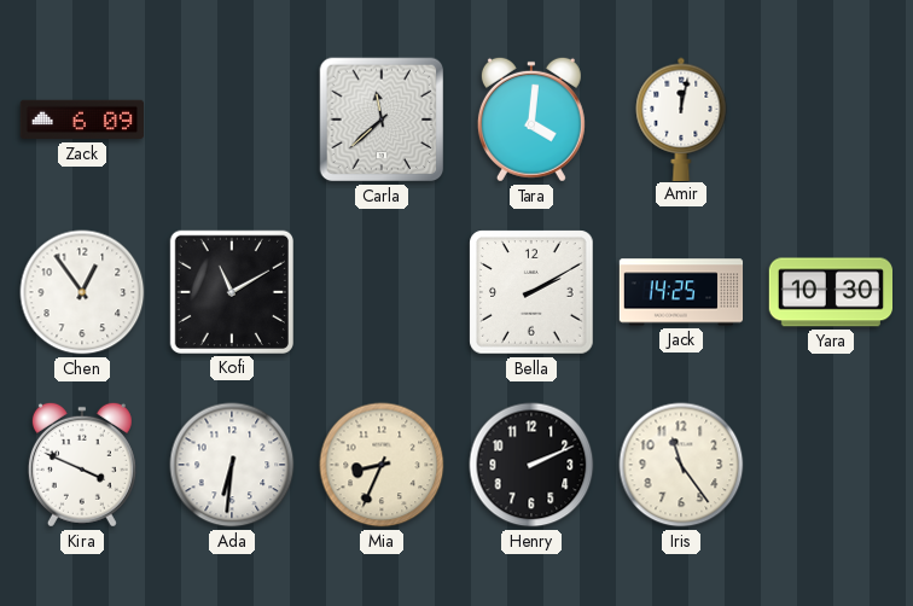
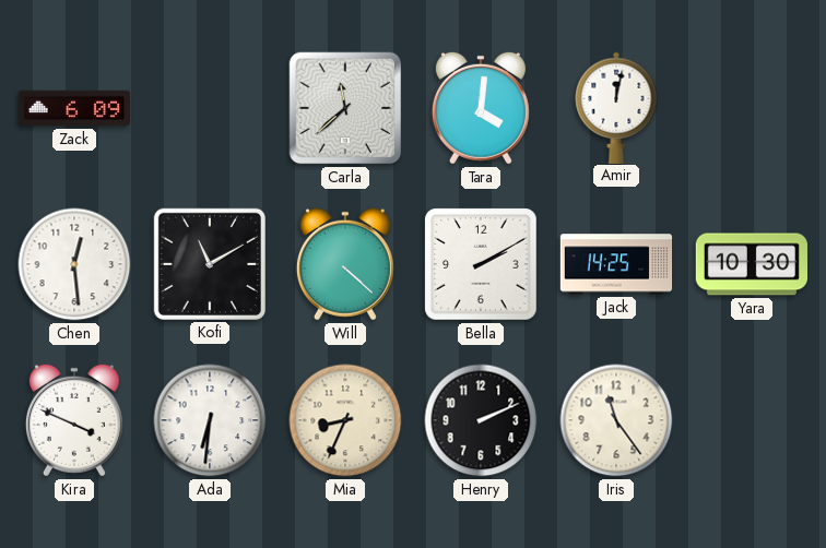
Chen: 12:54 -> 12:29
Will: none -> 4:22
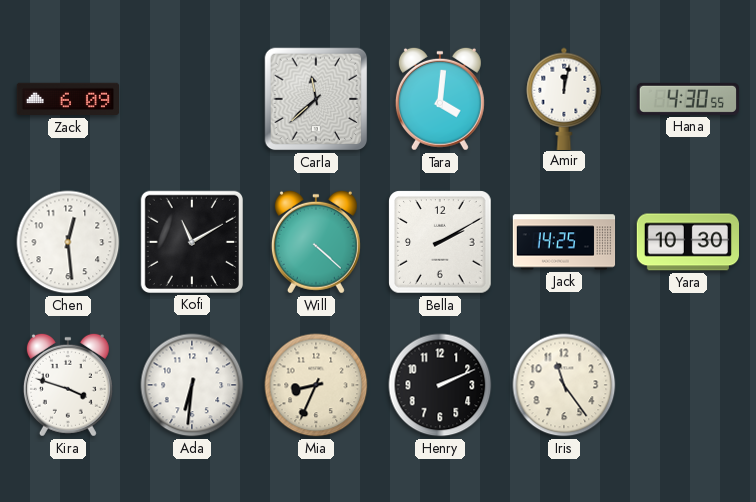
Hana: none -> 4:30
Kira: 3:49 -> 3:48
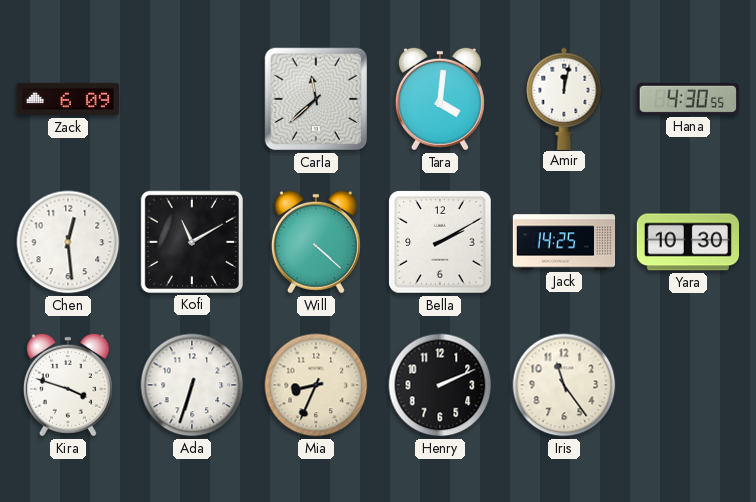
Ada: 6:31 -> 6:33
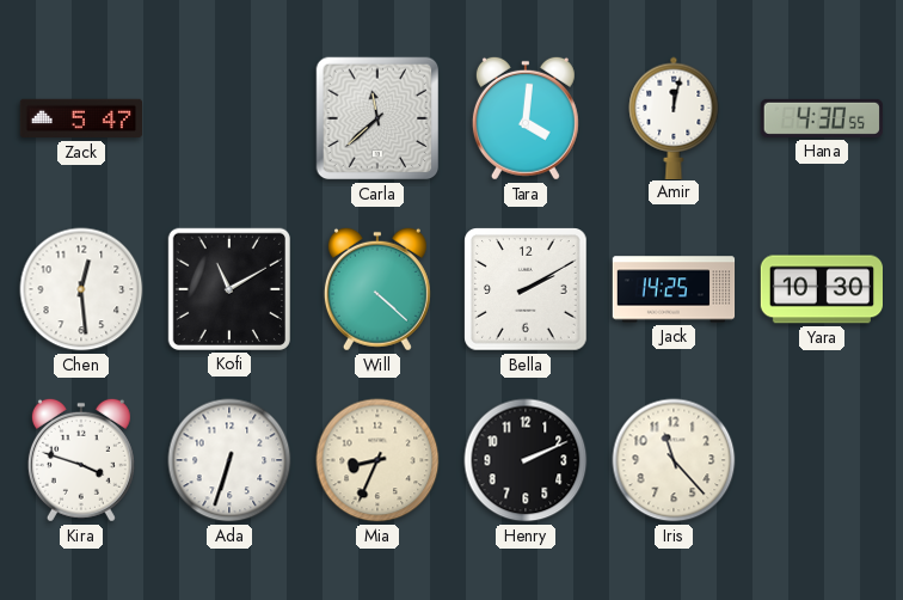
Zack: 6:09 -> 5:47
Iris: 11:24 -> 11:23
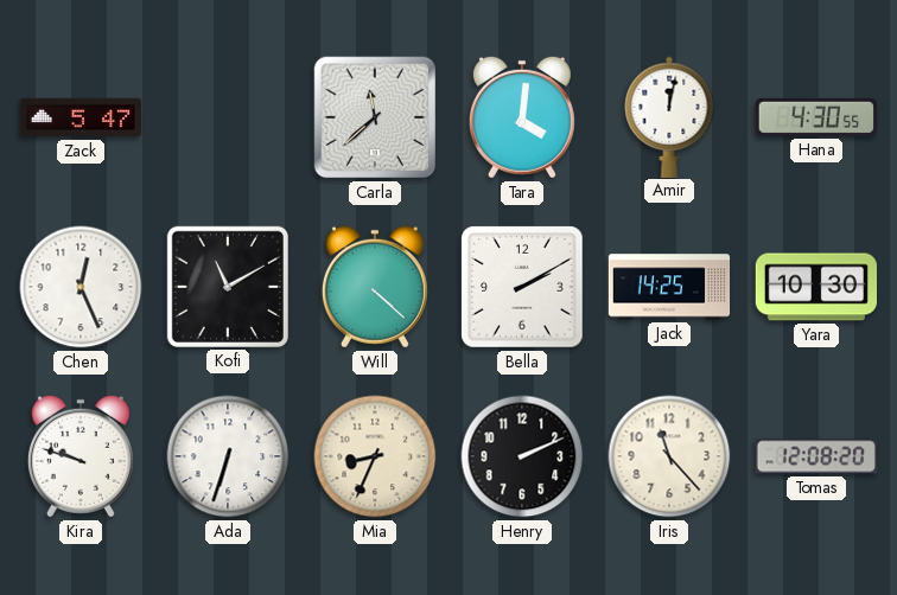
Chen: 12:29 -> 12:26
Kira: 3:48 -> 9:48
Tomas: none -> 12:08
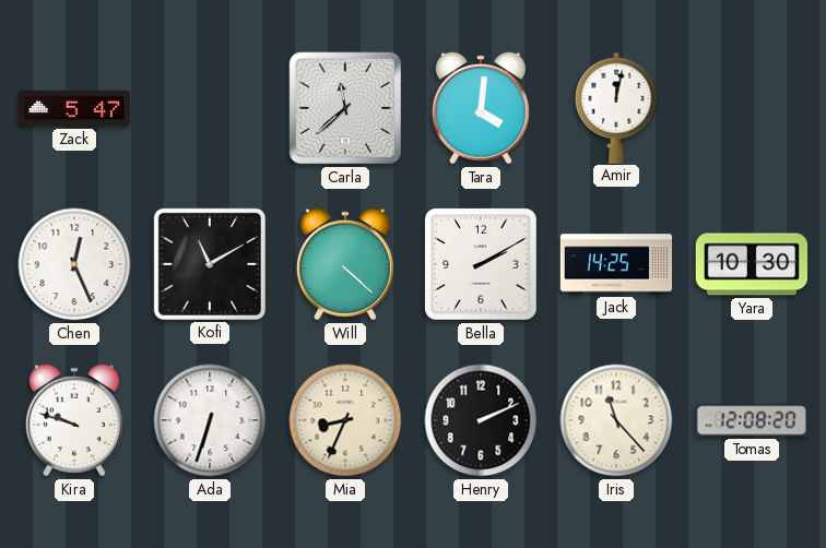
Hana: 4:30 -> none
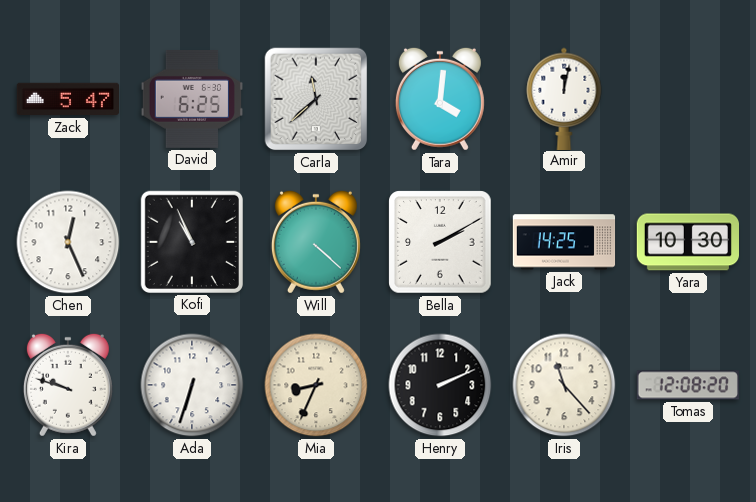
David: none -> 6:25
Kofi: 11:10 -> 10:56
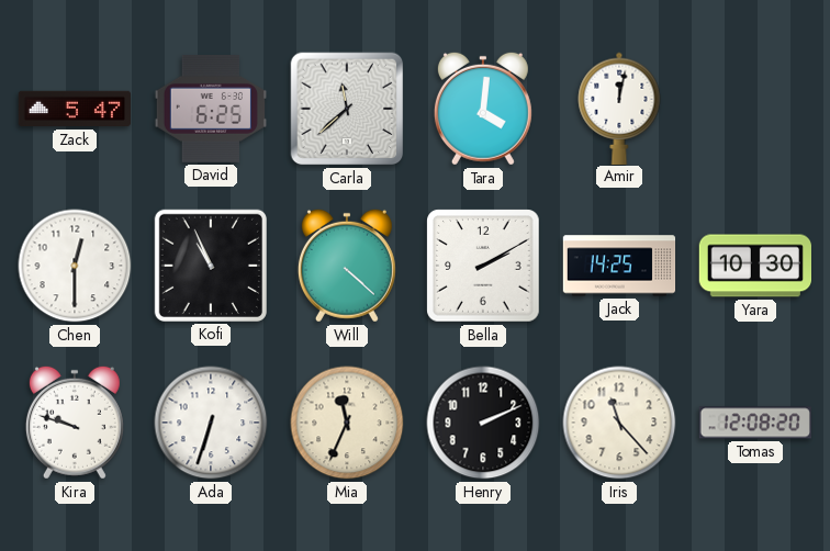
Chen: 12:26 -> 12:30
Mia: 8:34 -> 11:34
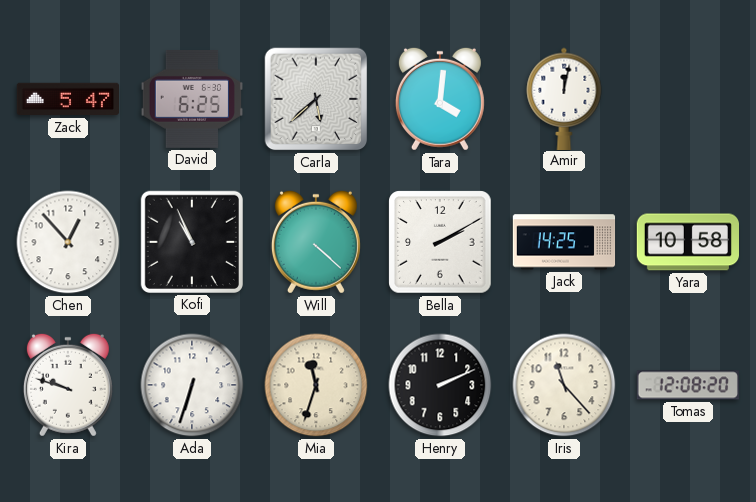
Carla: 11:38 -> 5:38
Chen: 12:30 -> 12:53
Yara: 10:30 -> 10:58
Mia: 11:34 -> 11:33
